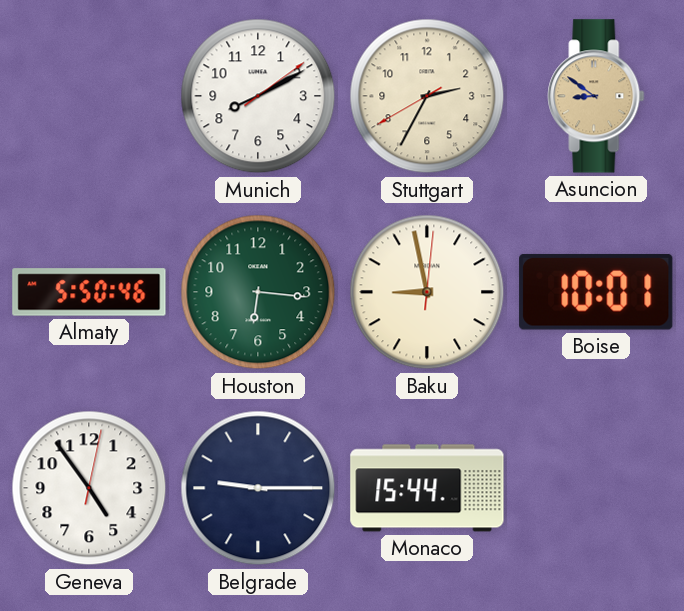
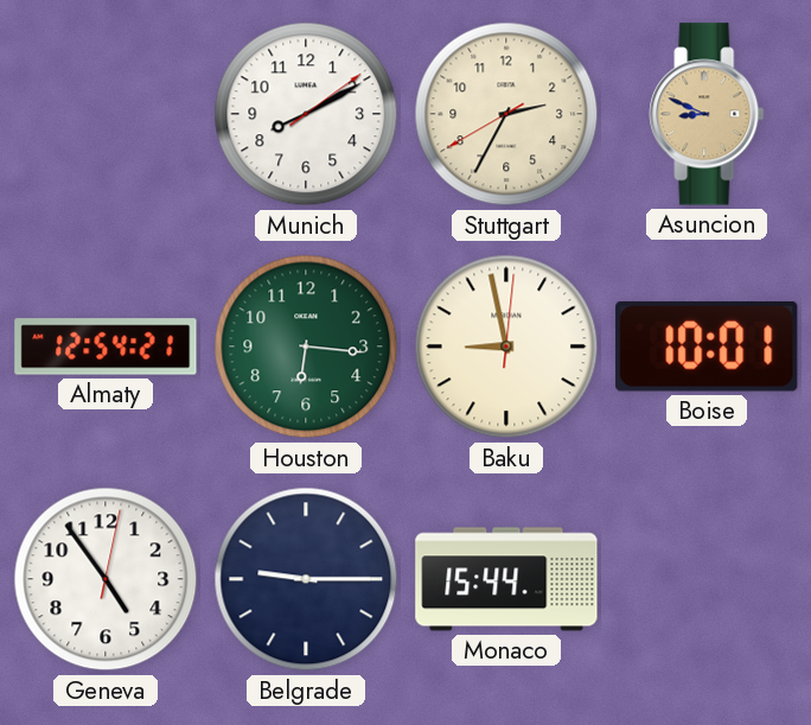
Asuncion: 8:51 -> 8:49
Almaty: 5:50 -> 12:54
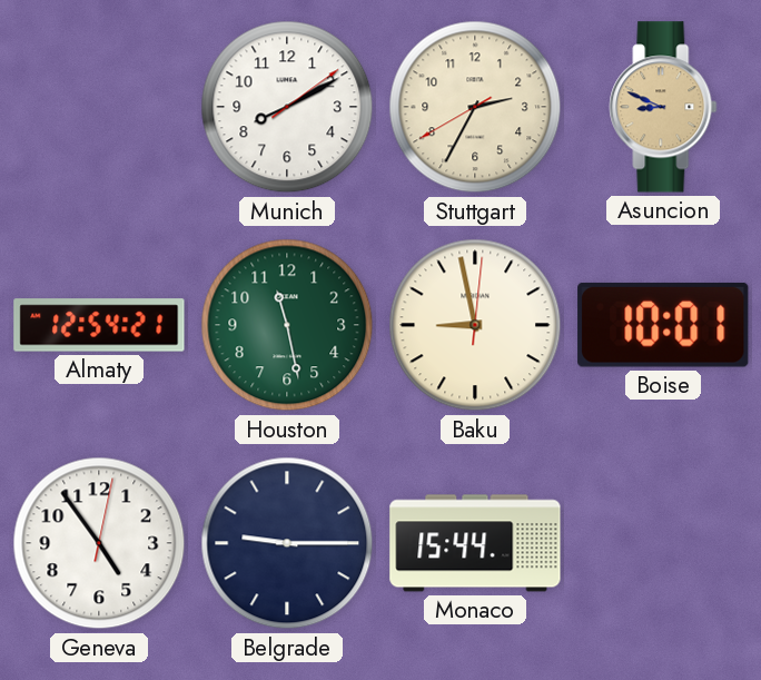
Houston: 6:16 -> 11:28
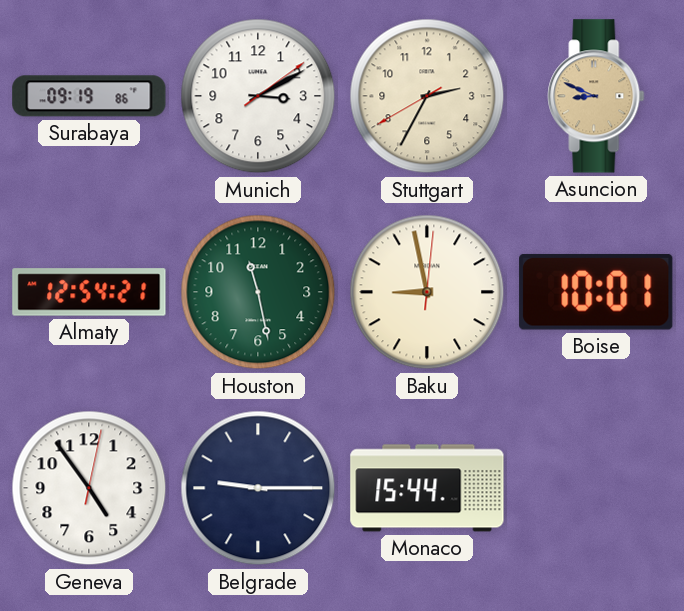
Surabaya: none -> 09:19
Munich: 8:10 -> 3:10
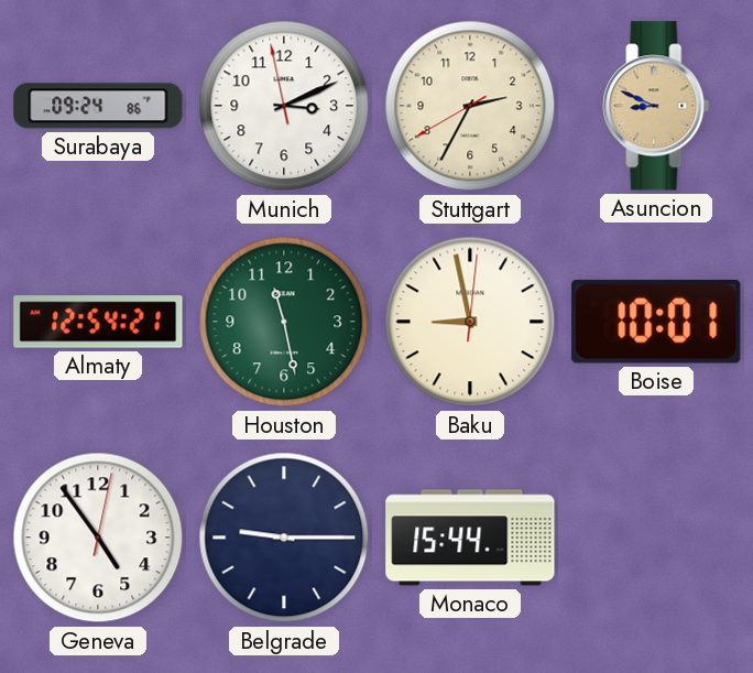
Surabaya: 09:19 -> 09:24
Munich: 3:10:09 -> 3:10:58
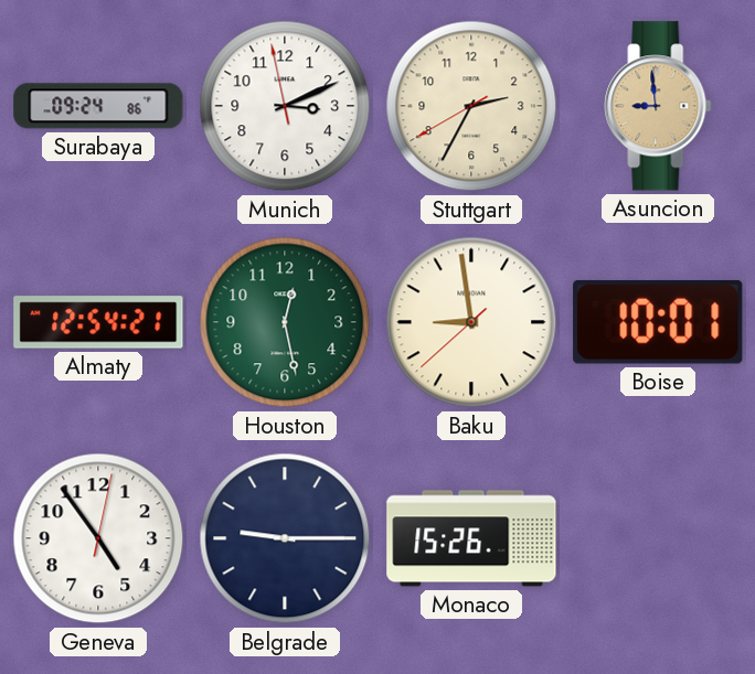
Asuncion: 8:49 -> 8:59
Houston: 11:28 -> 12:28
Baku: 8:58:01 -> 8:58:38
Monaco: 15:44 -> 15:26
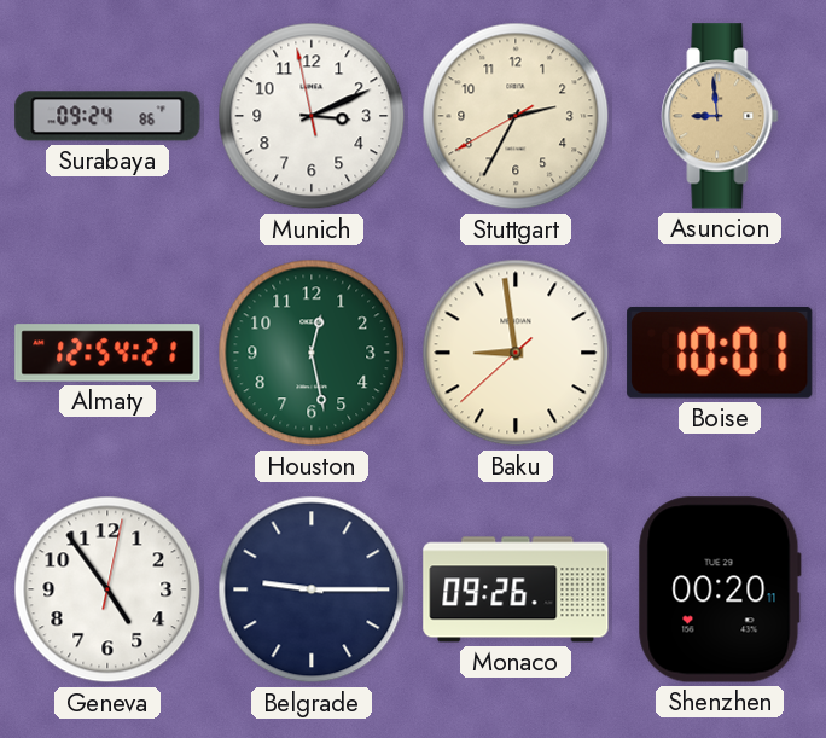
Monaco: 15:26 -> 09:26
Shenzhen: none -> 00:20
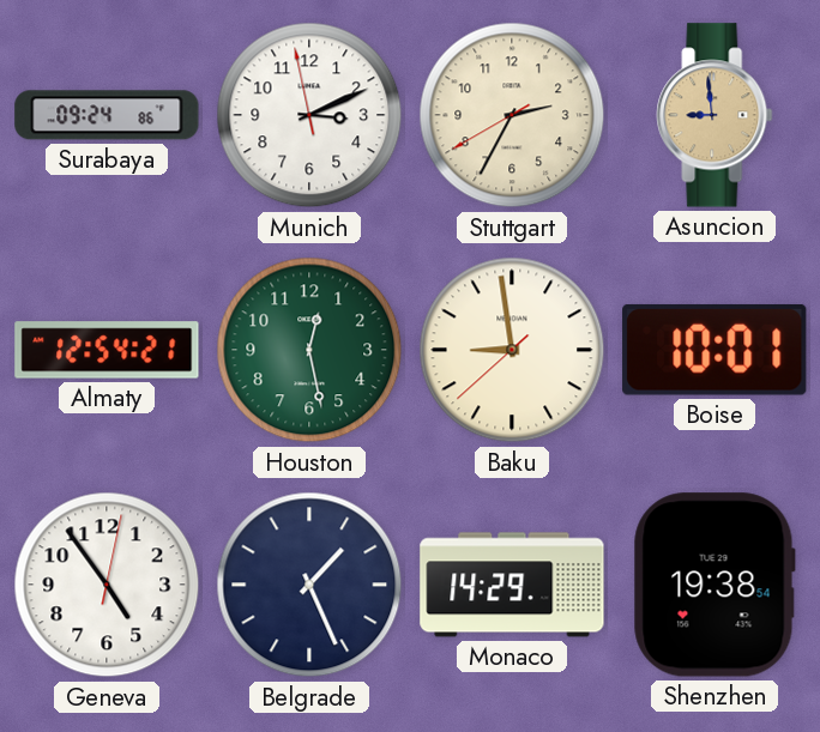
Belgrade: 9:15 -> 1:26
Monaco: 09:26 -> 14:29
Shenzhen: 00:20 -> 19:38
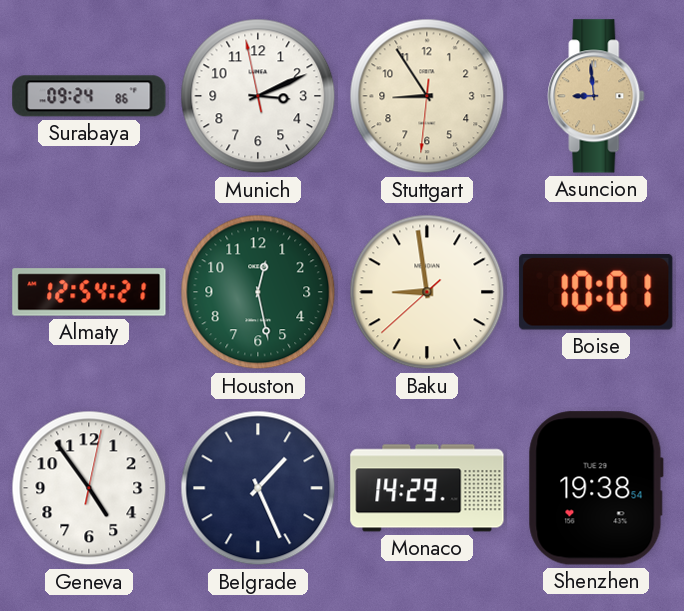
Stuttgart: 2:34 -> 8:54
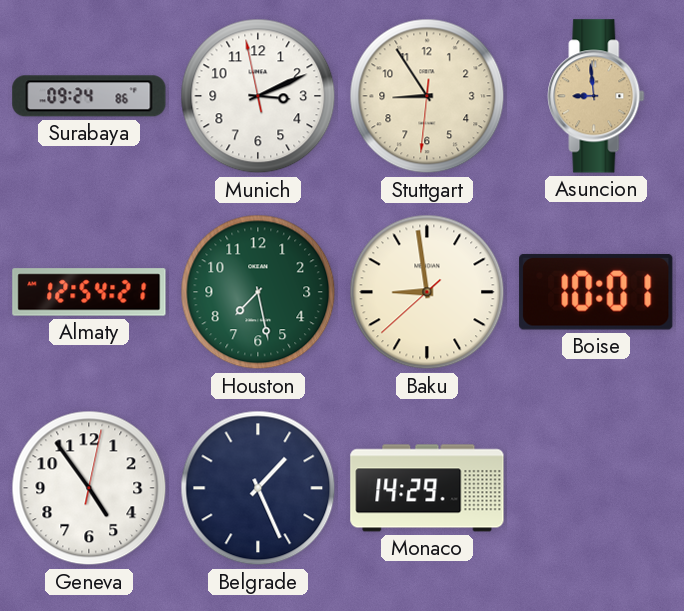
Houston: 12:28 -> 7:28
Shenzhen: 19:38 -> none
